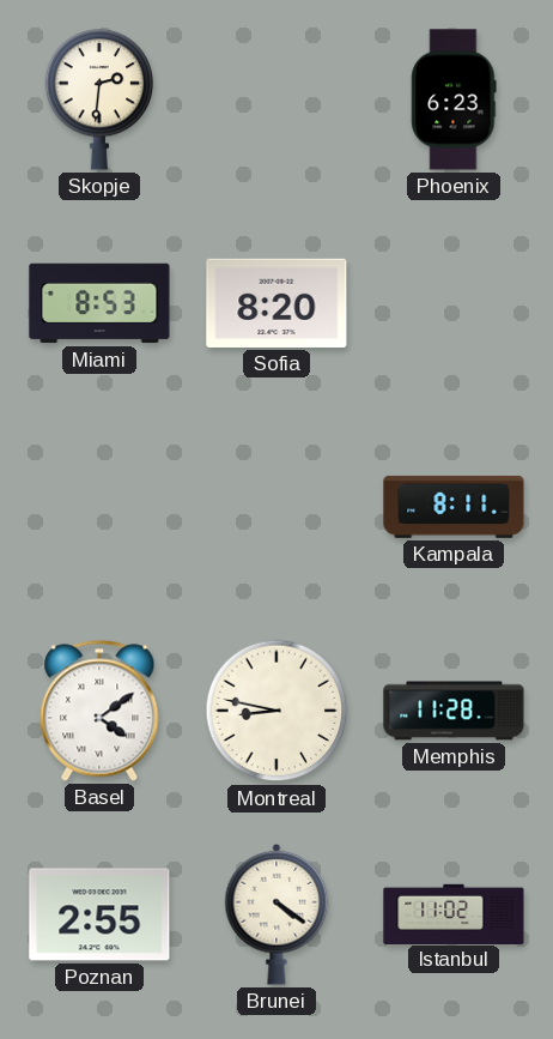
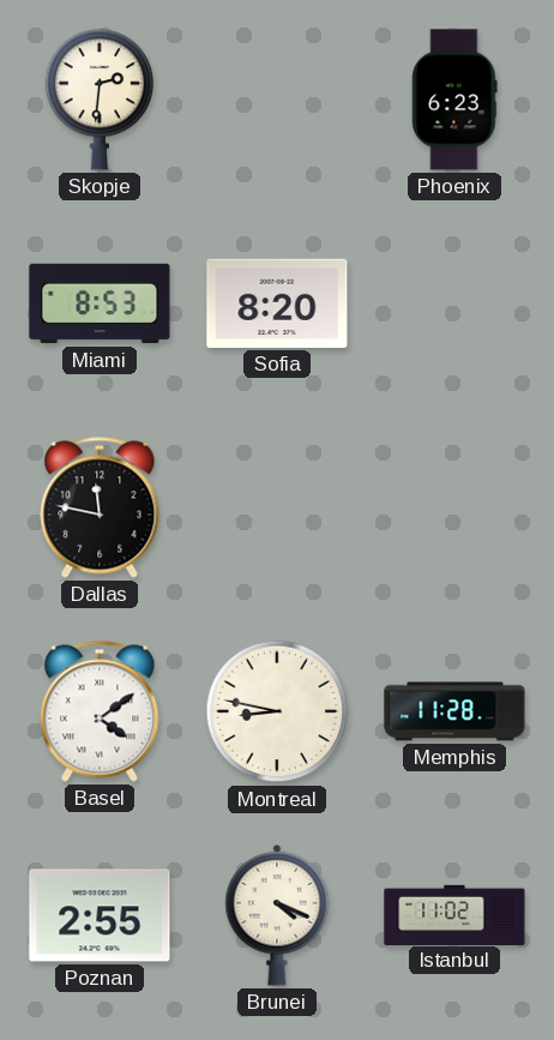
Dallas: none -> 11:47
Kampala: 8:11 -> none
Brunei: 4:21 -> 4:19
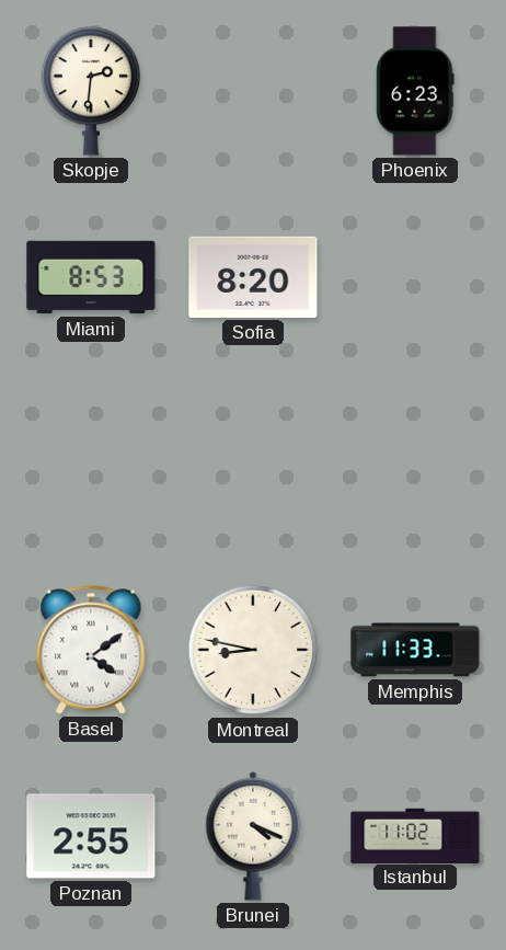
Dallas: 11:47 -> none
Memphis: 11:28 -> 11:33
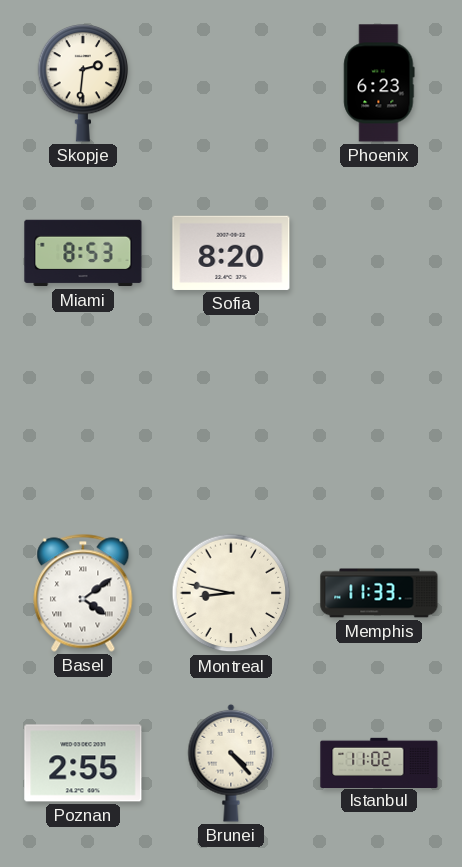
Brunei: 4:19 -> 4:23
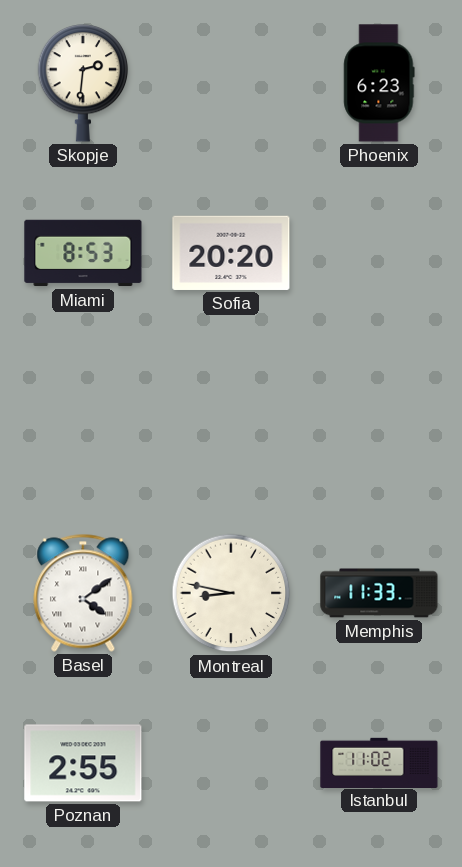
Sofia: 8:20 -> 20:20
Brunei: 4:23 -> none
